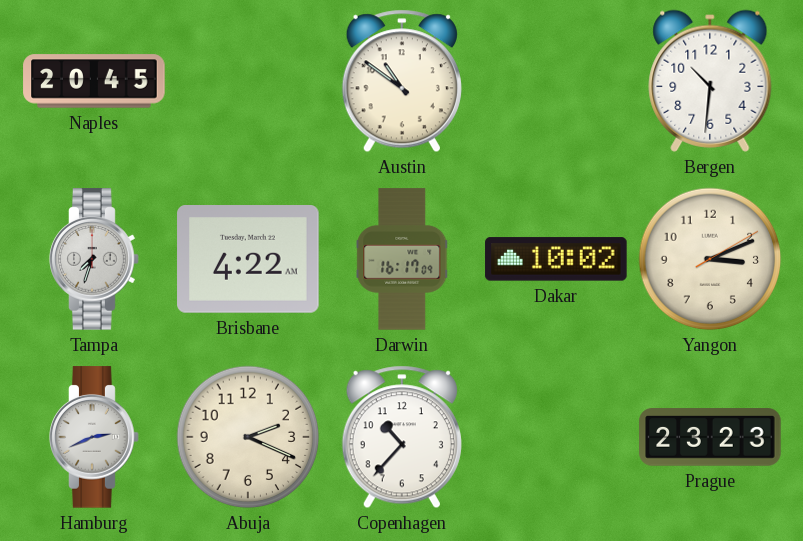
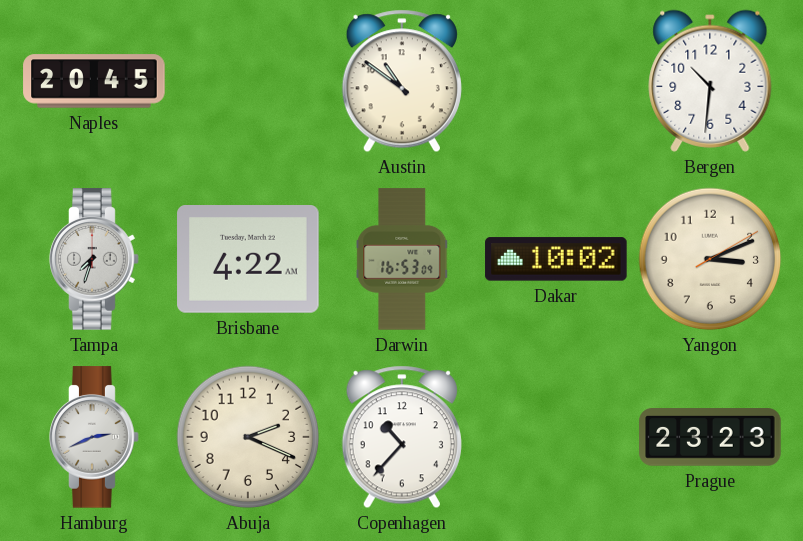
Darwin: 16:17 -> 16:53
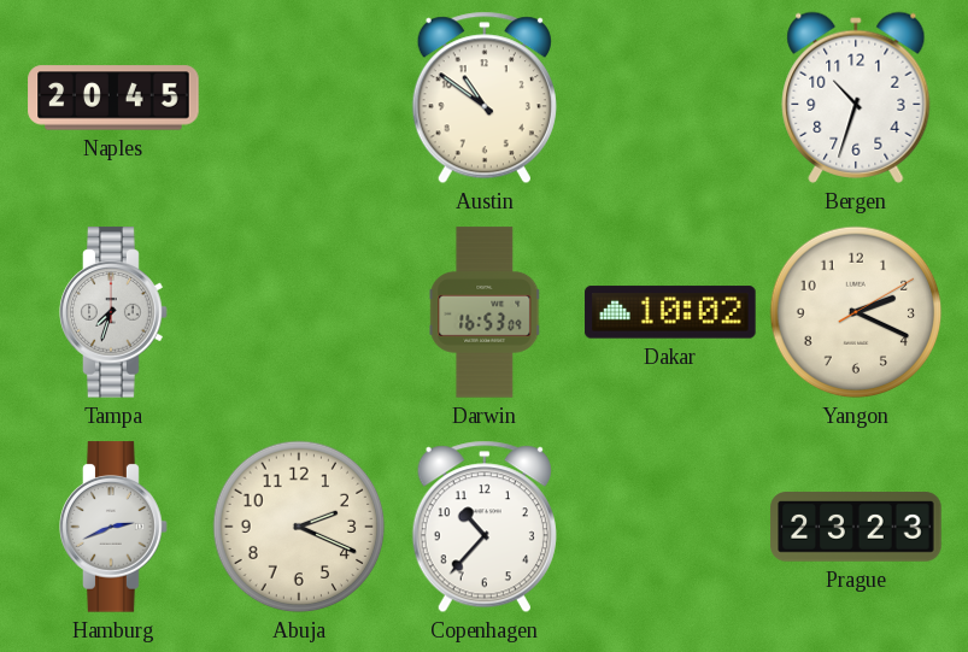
Bergen: 10:31 -> 10:33
Brisbane: 4:22 -> none
Yangon: 3:11 -> 2:19
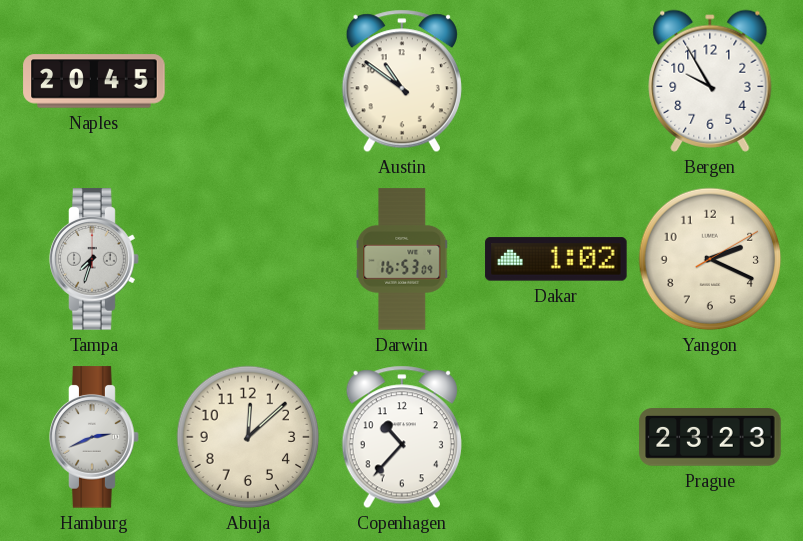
Bergen: 10:33 -> 9:55
Dakar: 10:02 -> 1:02
Abuja: 2:19 -> 12:08
